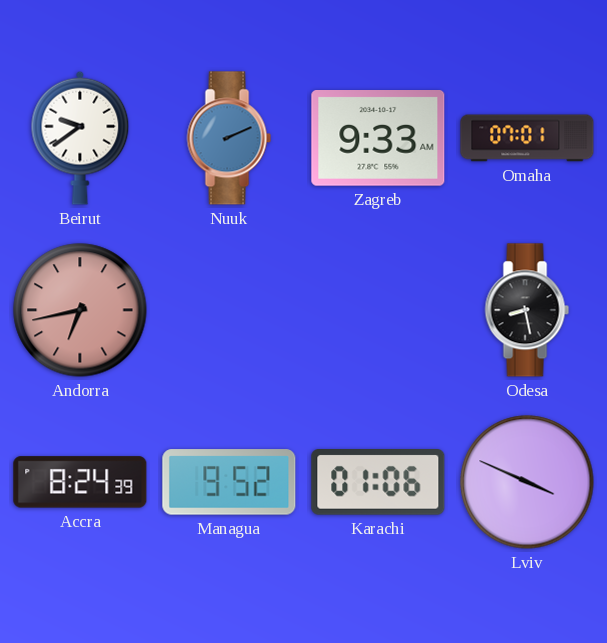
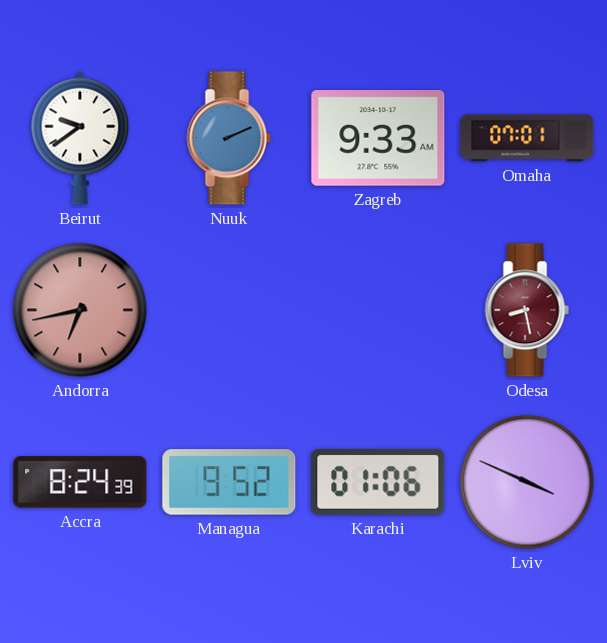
Odesa dial: black -> burgundy
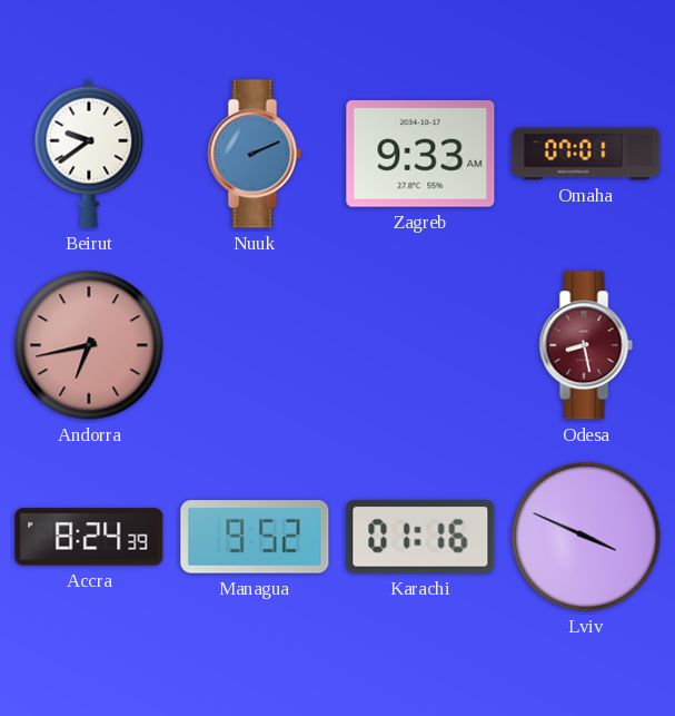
Karachi: 01:06 -> 01:16
